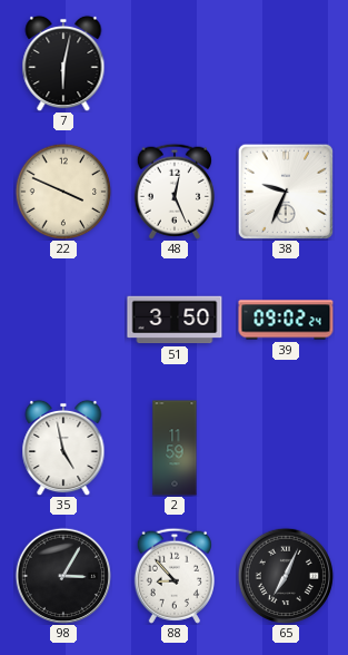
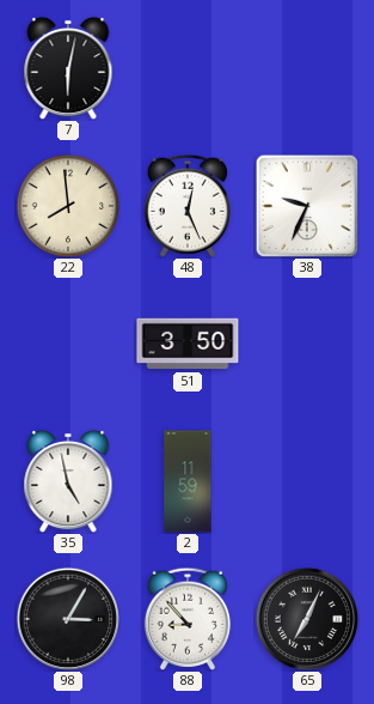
22: 3:49 -> 7:59
39: 09:02 -> none
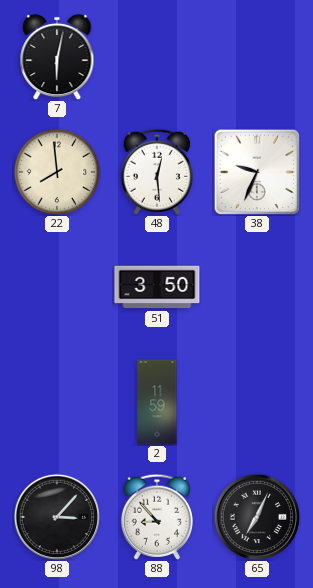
48: 12:26 -> 12:29
35: 4:58 -> none
98: 3:05 -> 3:07
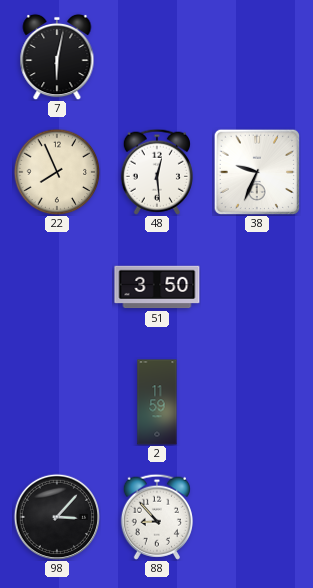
22: 7:59 -> 7:56
65: 7:04 -> none
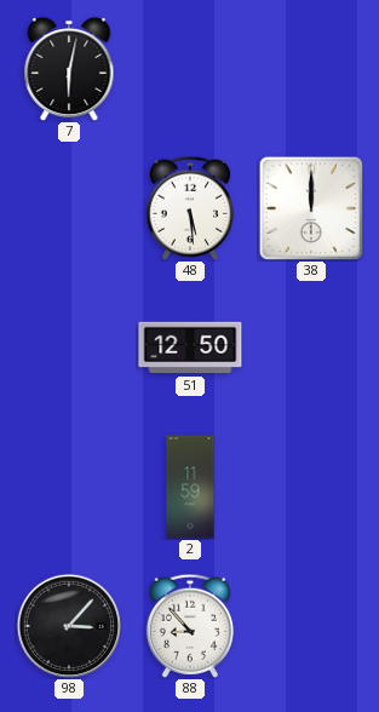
22: 7:56 -> none
48: 12:29 -> 5:29
38: 9:34 -> 12:00
51: 3:50 -> 12:50
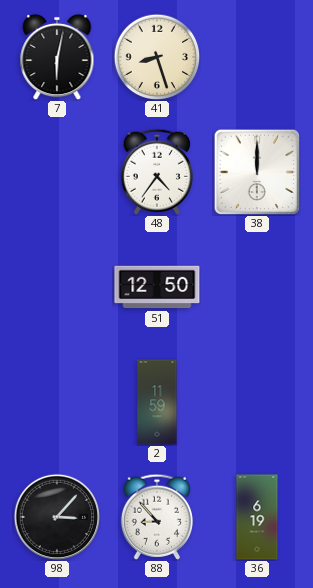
41: none -> 8:27
48: 5:29 -> 4:36
36: none -> 6:19
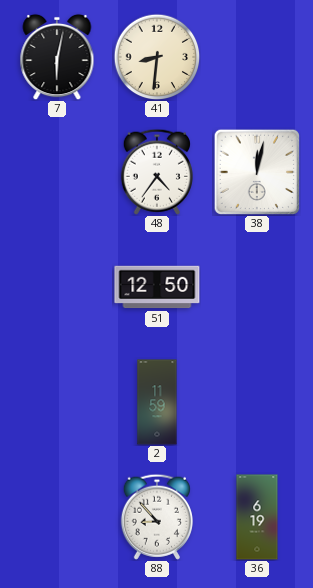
41: 8:27 -> 8:31
38: 12:00 -> 12:02
98: 3:07 -> none
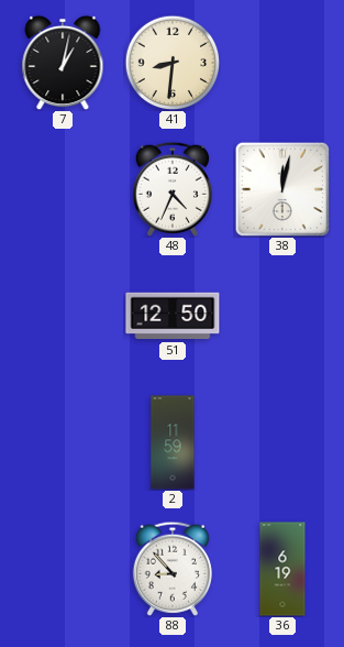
7: 6:02 -> 1:02
48: 4:36 -> 4:34
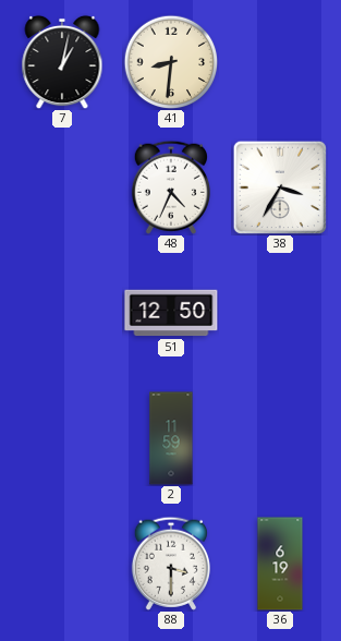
38: 12:02 -> 3:35
88: 8:53 -> 3:30
